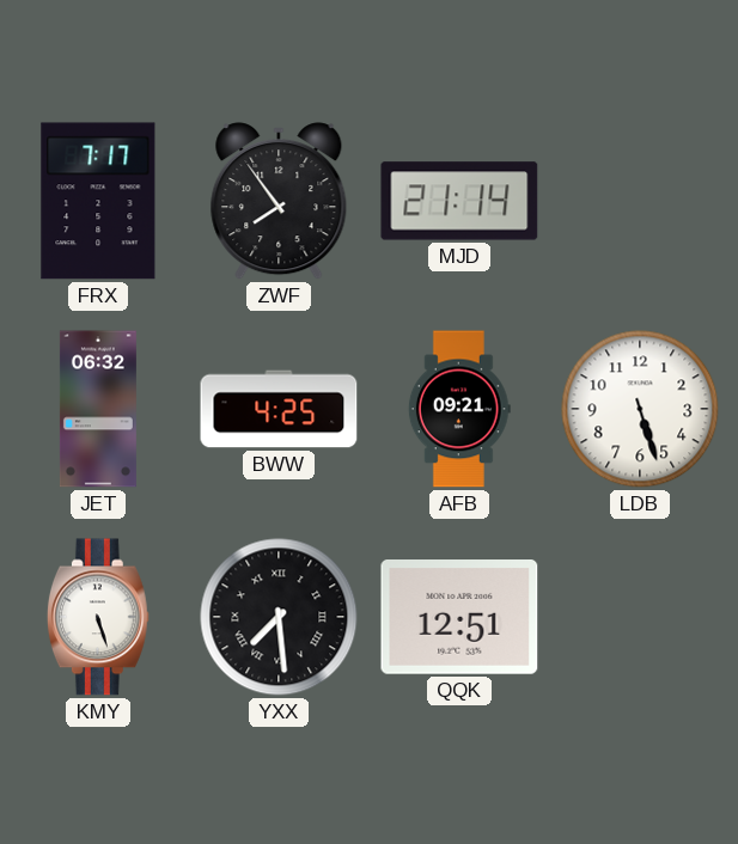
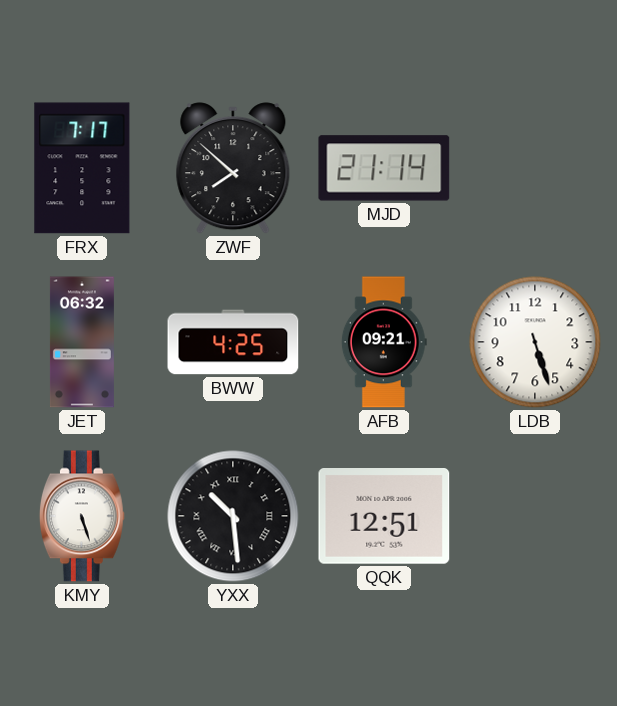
ZWF: 7:54 -> 7:52
YXX: 7:29 -> 10:29
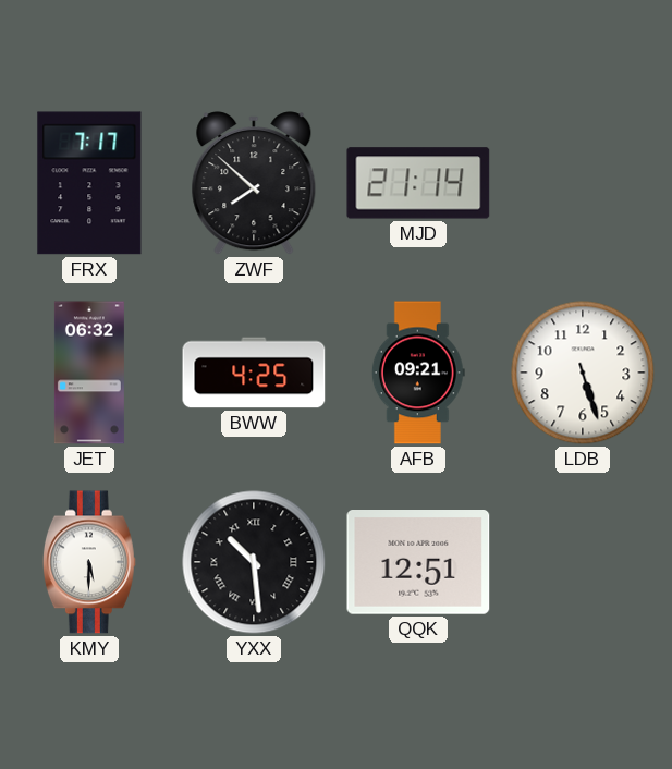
KMY: 5:27 -> 5:30
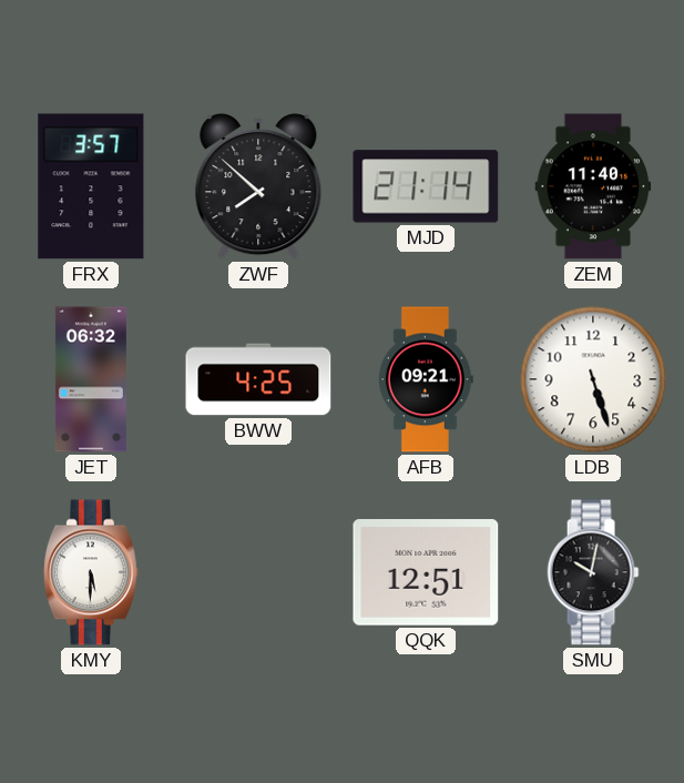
FRX: 7:17 -> 3:57
ZEM: none -> 11:40
YXX: 10:29 -> none
SMU: none -> 10:02
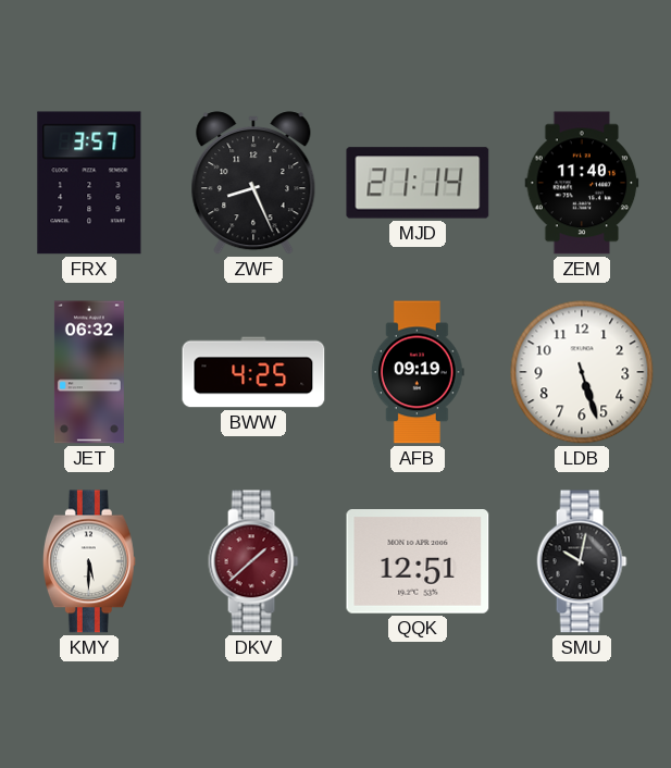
ZWF: 7:52 -> 8:26
AFB: 09:21 -> 09:19
DKV: none -> 1:38
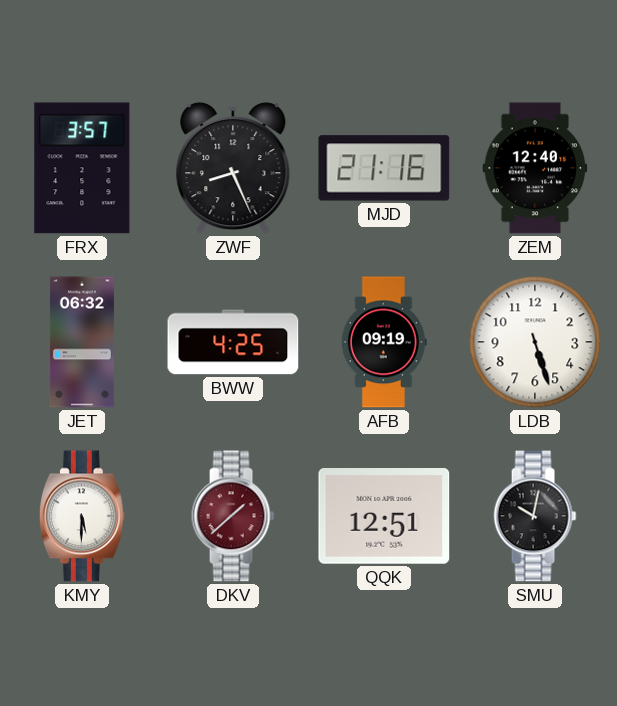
MJD: 21:14 -> 21:16
ZEM: 11:40 -> 12:40
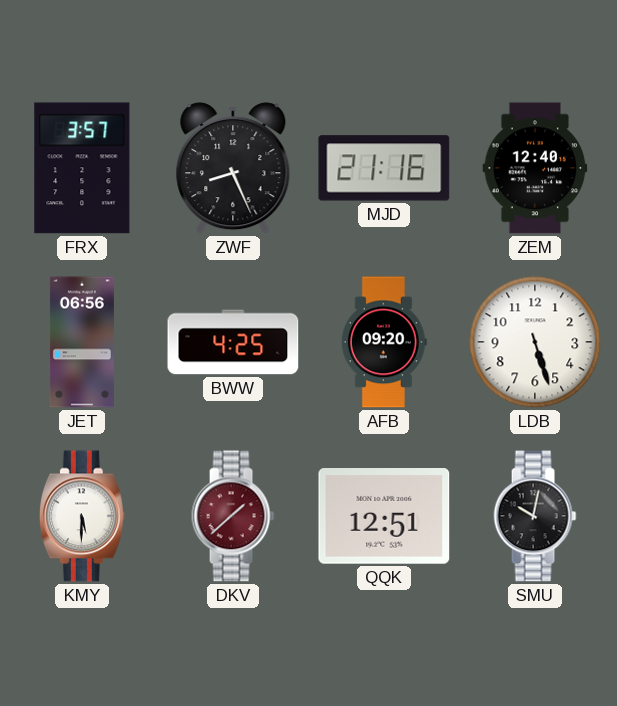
JET: 06:32 -> 06:56
AFB: 09:19 -> 09:20
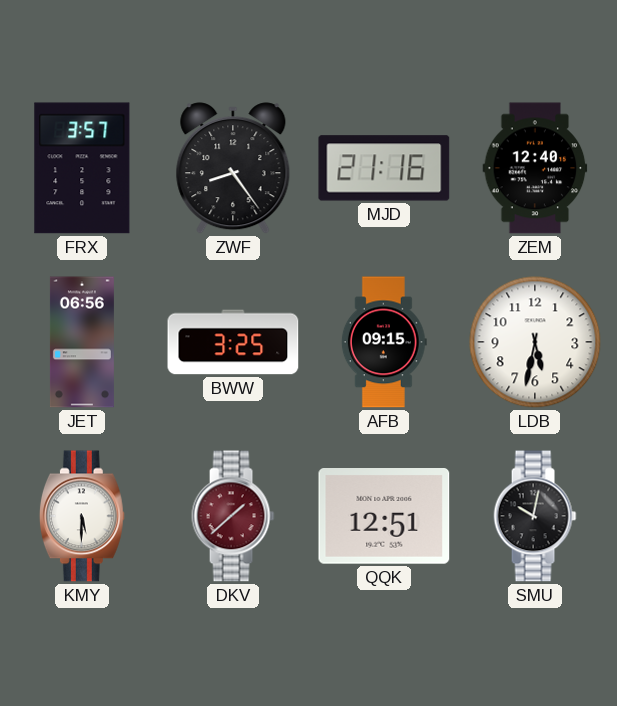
ZWF: 8:26 -> 8:24
BWW: 4:25 -> 3:25
AFB: 09:20 -> 09:15
LDB: 5:27 -> 5:32
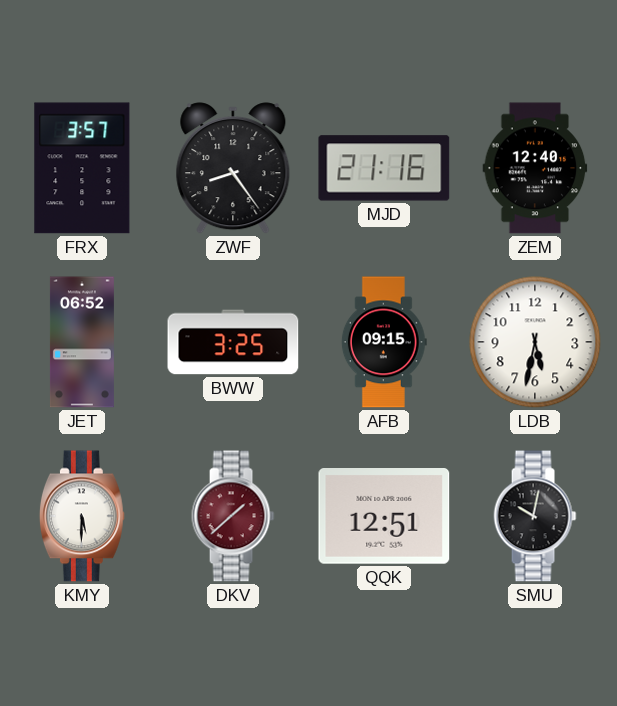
JET: 06:56 -> 06:52
